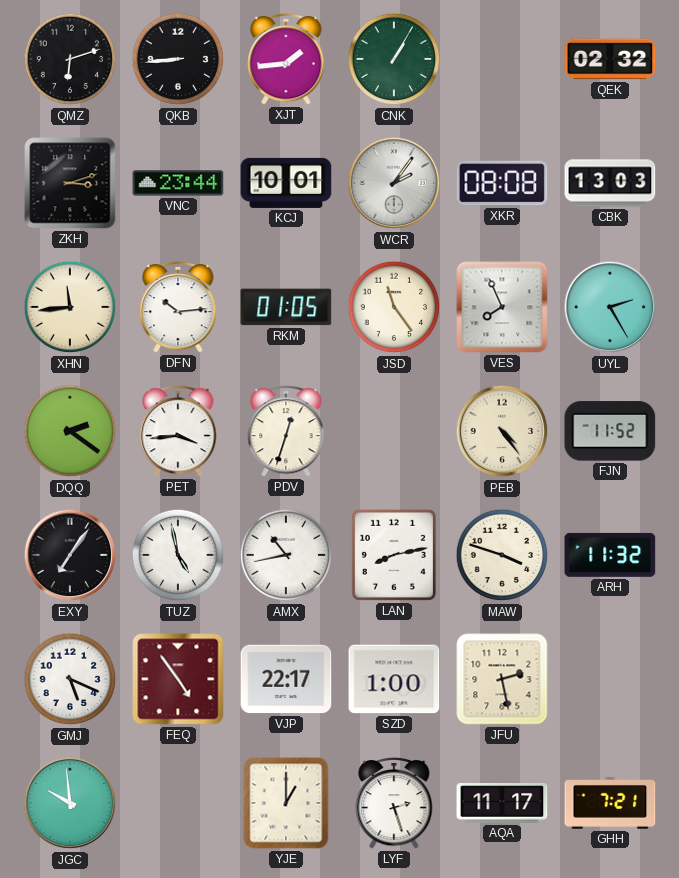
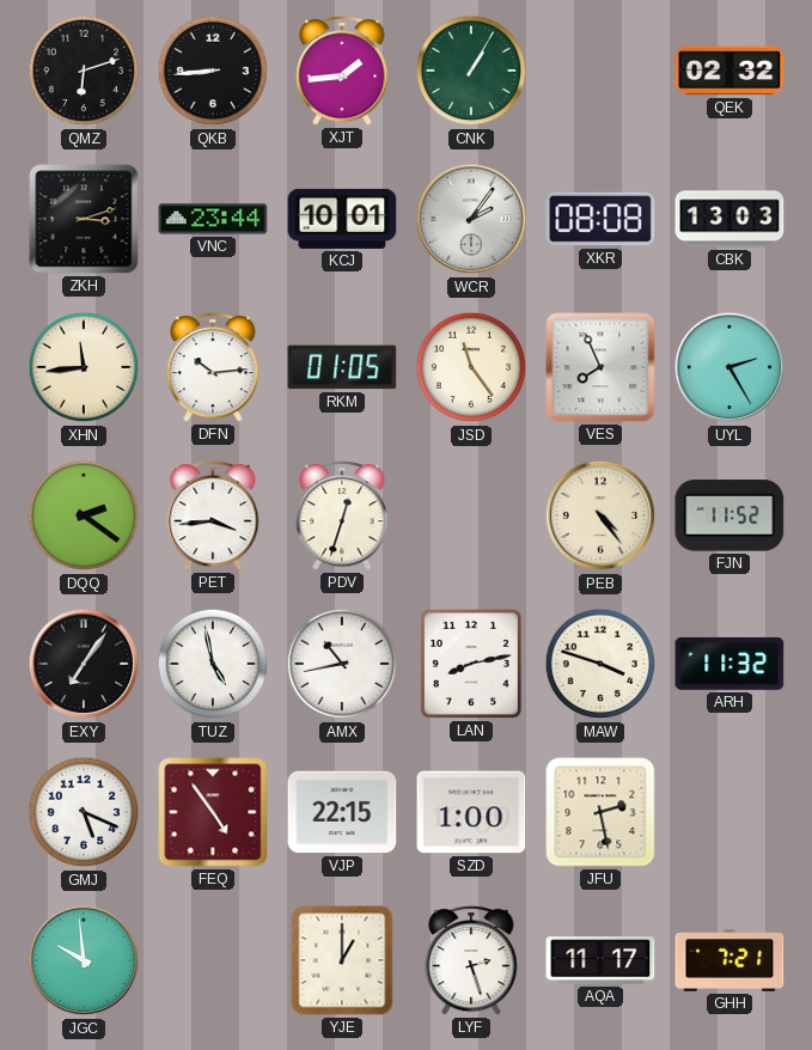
VJP: 22:17 -> 22:15
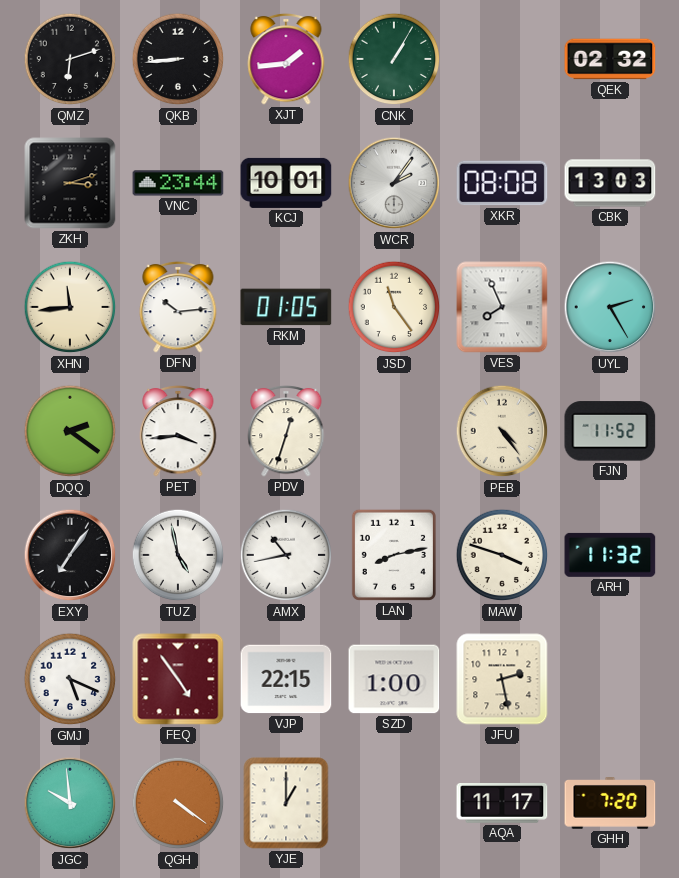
QGH: none -> 4:21
LYF: 2:27 -> none
GHH: 7:21 -> 7:20
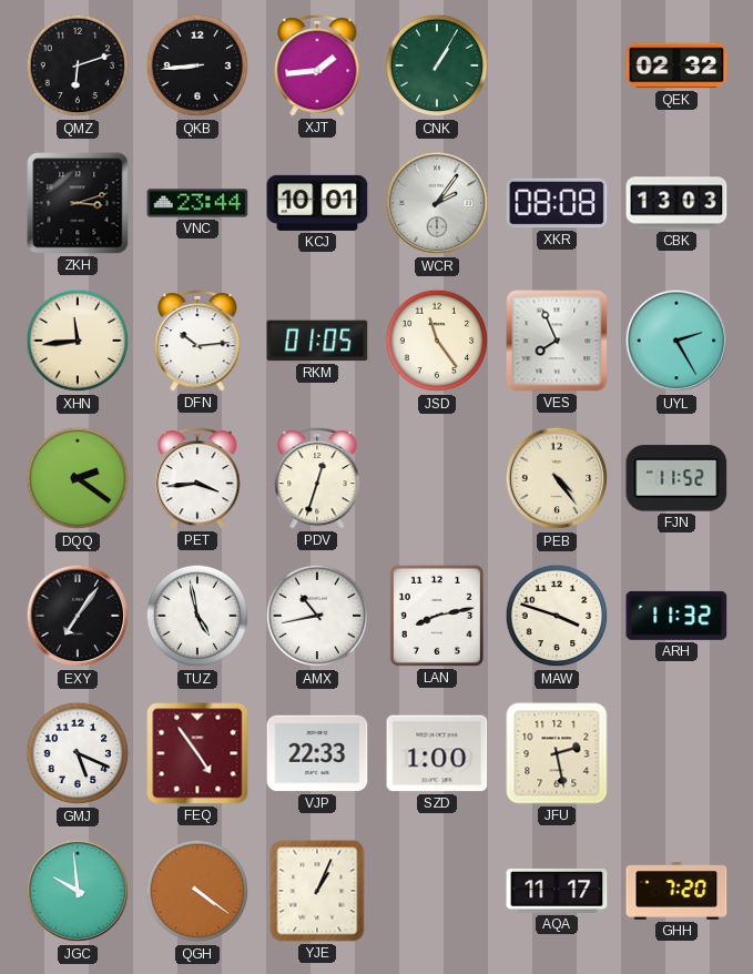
VJP: 22:15 -> 22:33
YJE: 1:00 -> 1:04
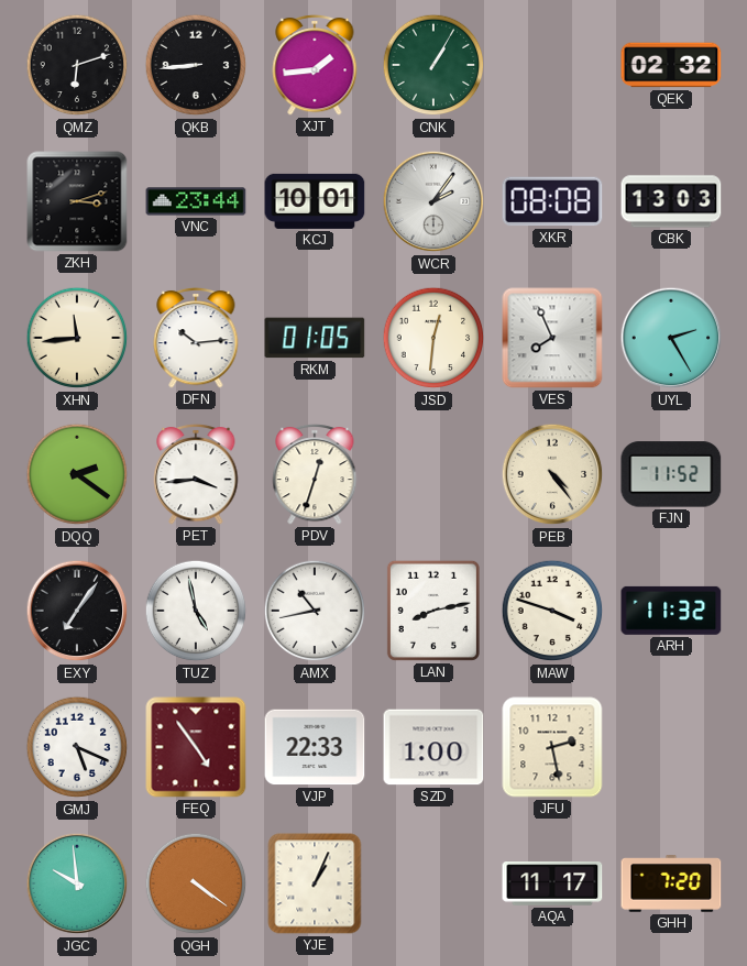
JSD: 11:24 -> 12:31
